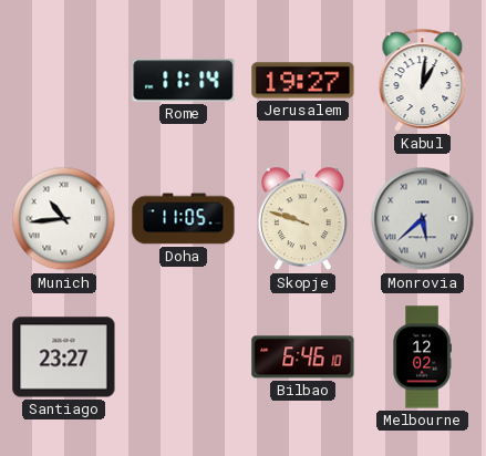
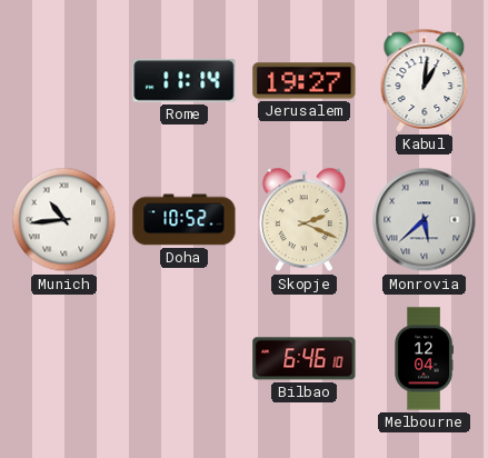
Doha: 11:05 -> 10:52
Skopje: 9:48 -> 2:19
Santiago: 23:27 -> none
Melbourne: 12:02 -> 12:04
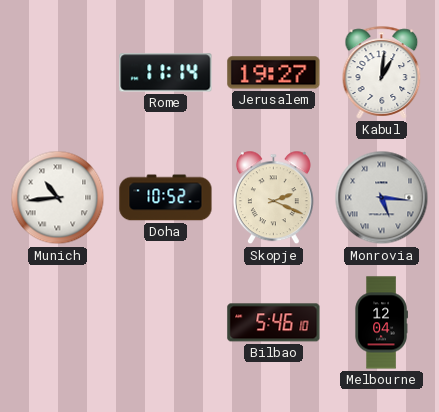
Monrovia: 5:38 -> 5:16
Bilbao: 6:46 -> 5:46
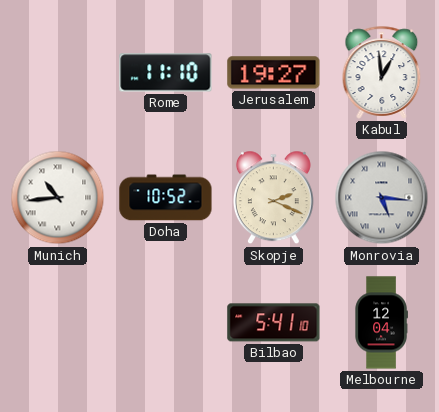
Rome: 11:14 -> 11:10
Kabul: 1:01 -> 12:59
Bilbao: 5:46 -> 5:41
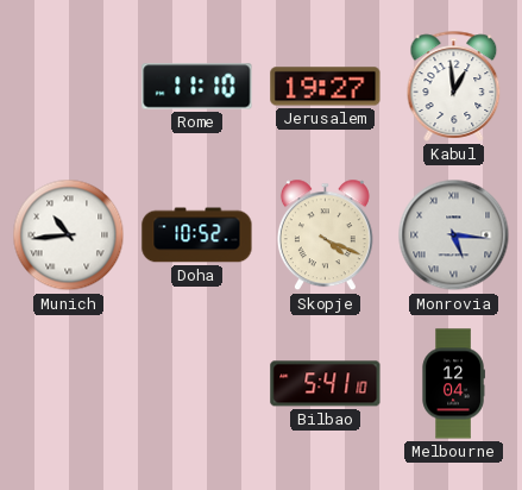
Skopje: 2:19 -> 4:19
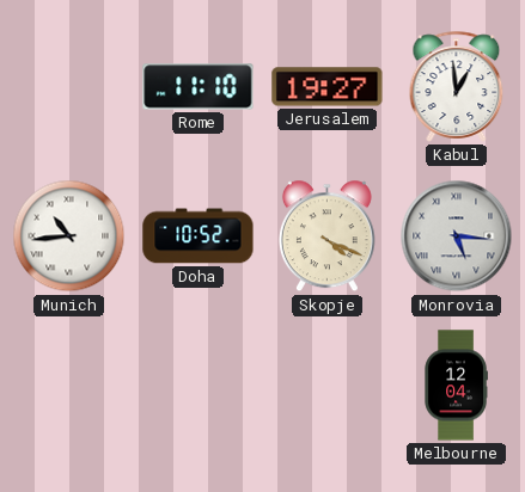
Bilbao: 5:41 -> none
